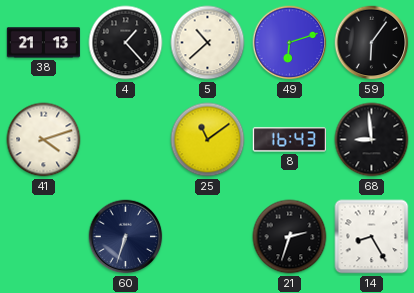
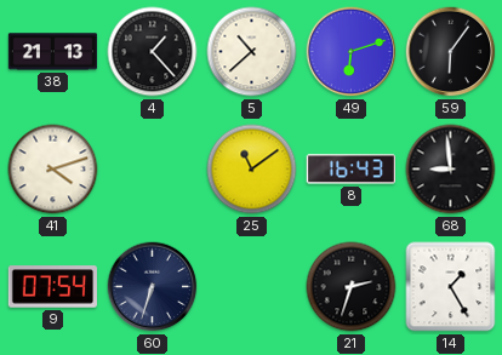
9: none -> 07:54
14: 8:25 -> 1:25
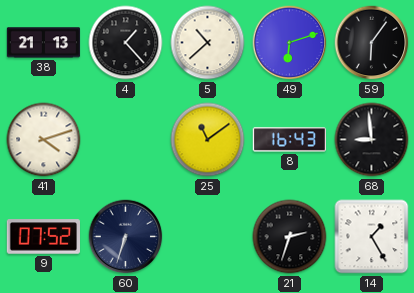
9: 07:54 -> 07:52
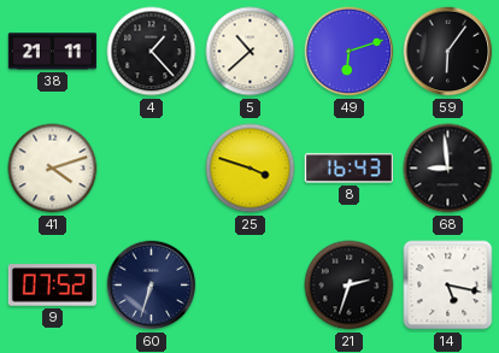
38: 21:13 -> 21:11
25: 11:09 -> 3:48
14: 1:25 -> 5:17
